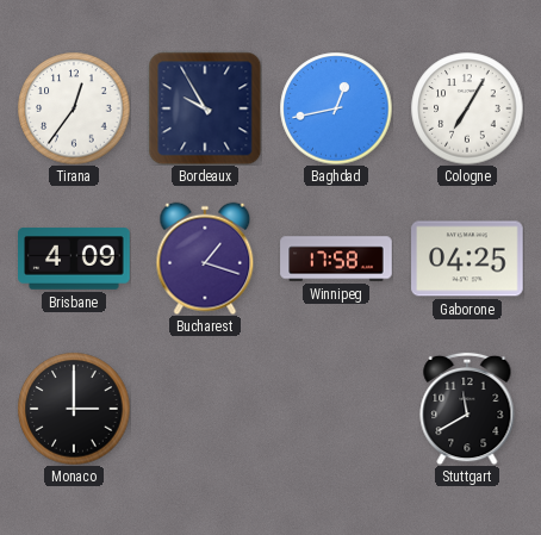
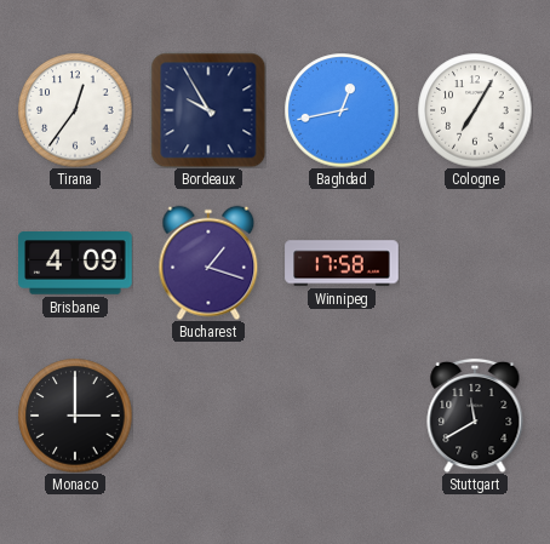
Gaborone: 04:25 -> none
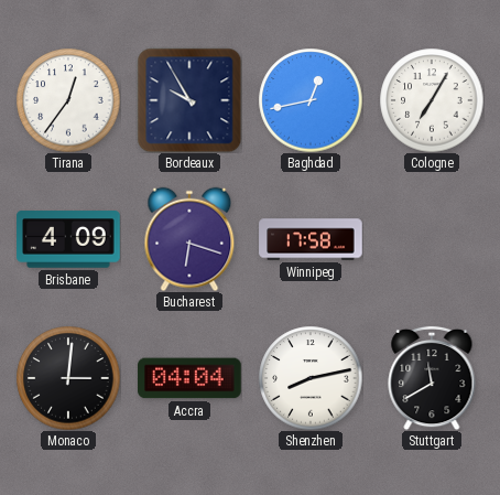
Bucharest: 1:18 -> 6:18
Monaco: 3:00 -> 3:01
Accra: none -> 04:04
Shenzhen: none -> 8:13
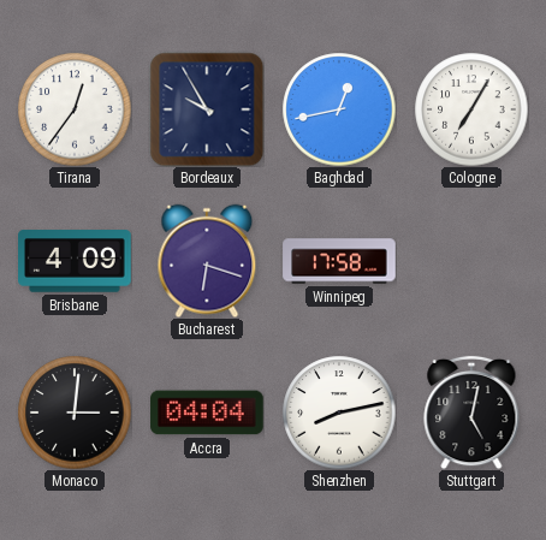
Stuttgart: 11:40 -> 5:02
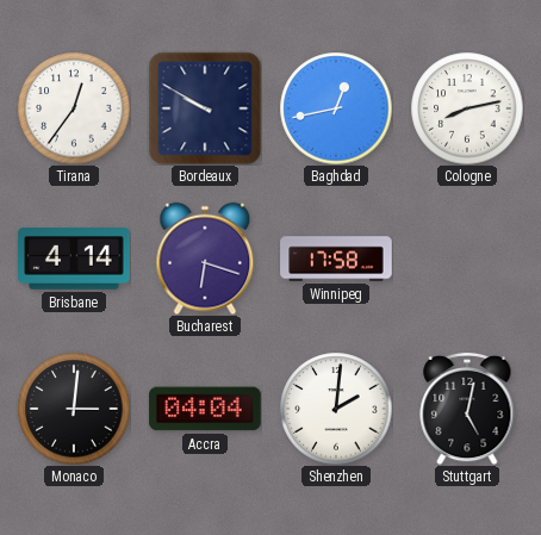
Bordeaux: 9:55 -> 9:50
Cologne: 7:05 -> 8:13
Brisbane: 4:09 -> 4:14
Shenzhen: 8:13 -> 2:01
